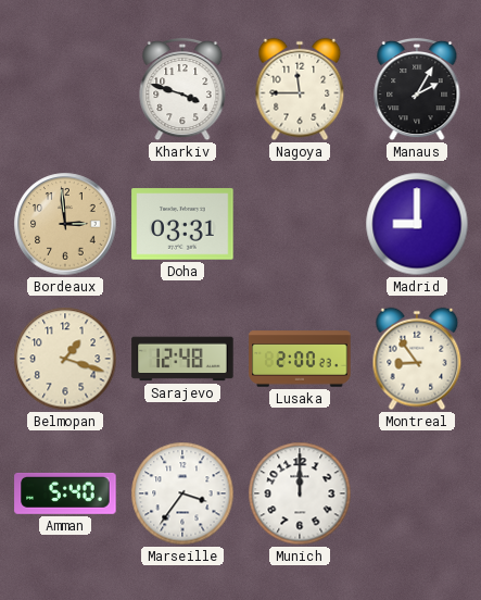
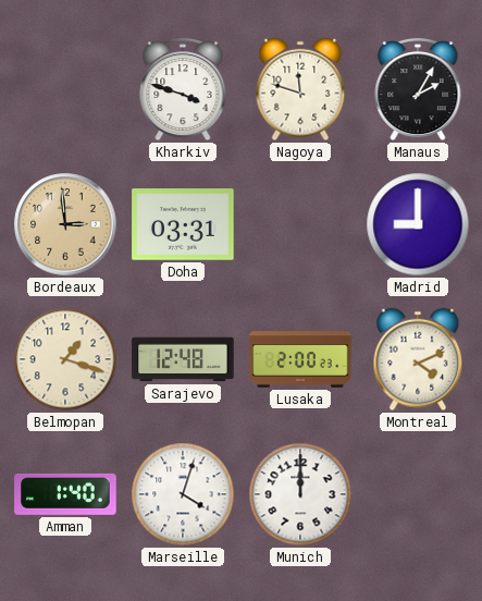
Nagoya: 11:45 -> 11:48
Montreal: 8:54 -> 4:11
Amman: 5:40 -> 1:40
Marseille: 3:36 -> 4:03
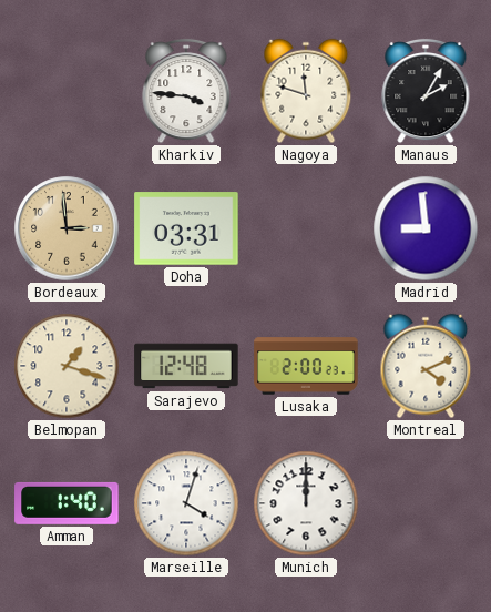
Kharkiv: 3:48 -> 3:46
Madrid: 9:00 -> 8:59
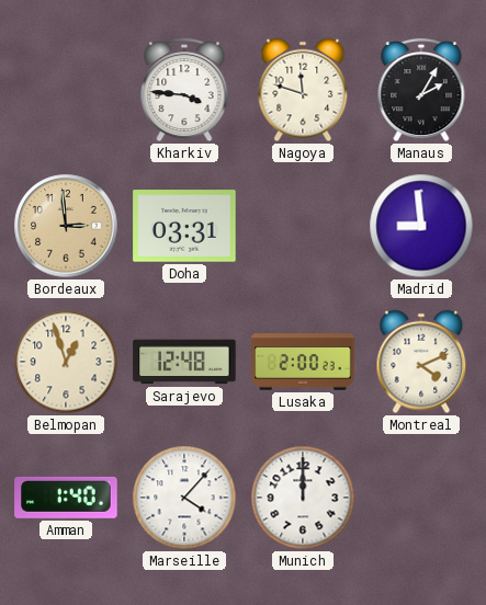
Belmopan: 1:18 -> 12:57
Marseille: 4:03 -> 4:07
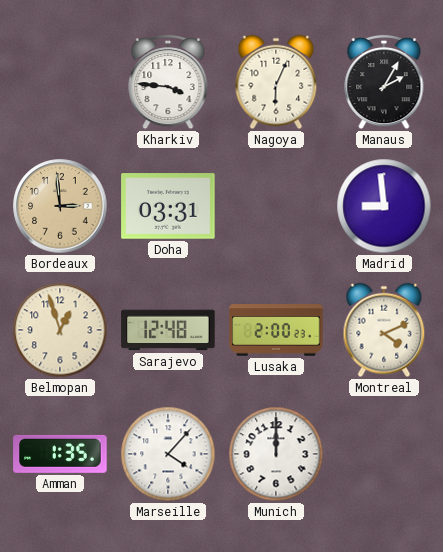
Nagoya: 11:48 -> 6:04
Amman: 1:40 -> 1:35
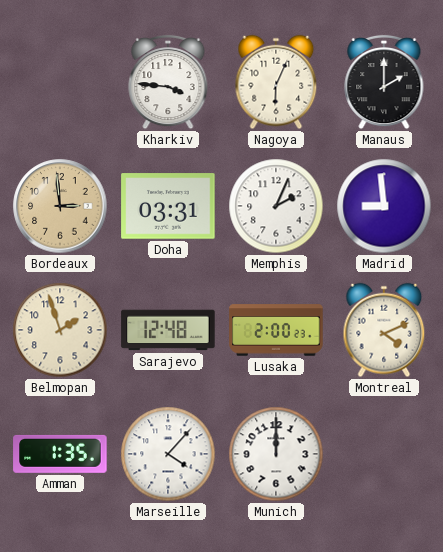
Manaus: 2:05 -> 2:00
Memphis: none -> 2:04
Belmopan: 12:57 -> 1:57
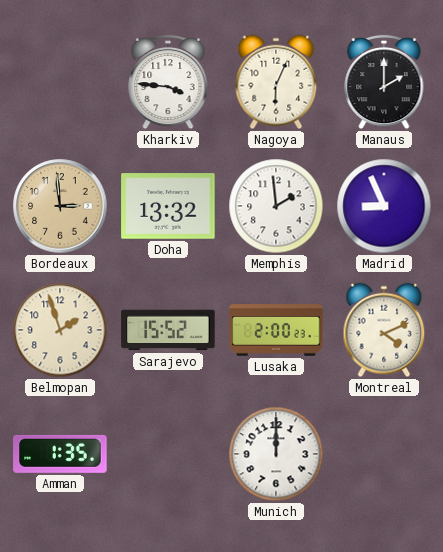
Doha: 03:31 -> 13:32
Memphis: 2:04 -> 1:59
Madrid: 8:59 -> 8:56
Sarajevo: 12:48 -> 15:52
Marseille: 4:07 -> none
